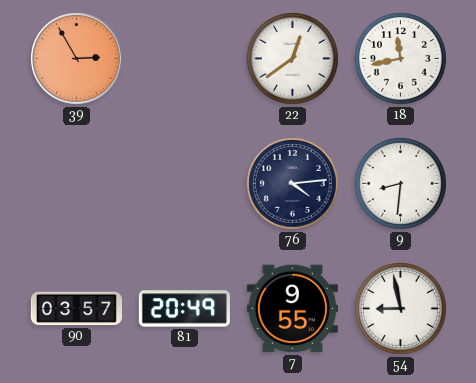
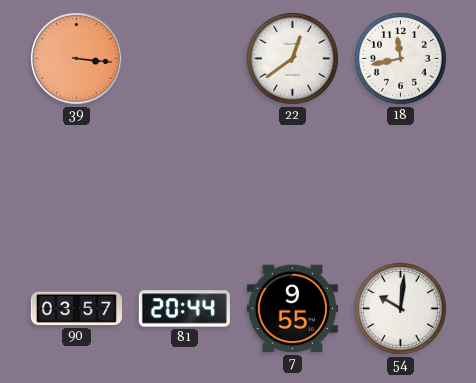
39: 2:55 -> 3:16
76: 4:14 -> none
9: 8:31 -> none
81: 20:49 -> 20:44
54: 8:58 -> 10:01
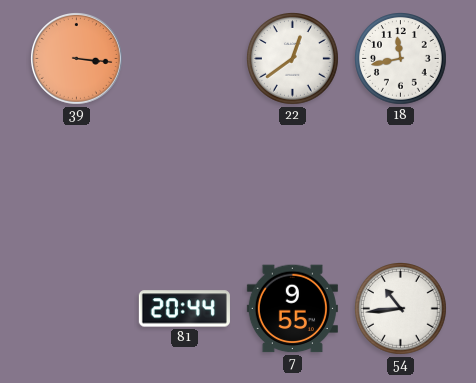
90: 03:57 -> none
54: 10:01 -> 10:44
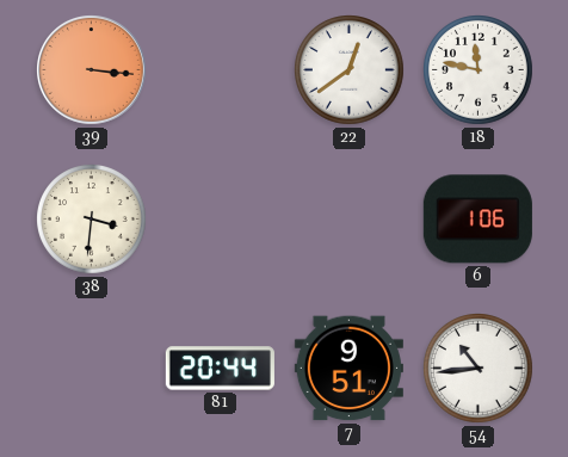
18: 11:43 -> 11:47
38: none -> 3:31
6: none -> 1:06
7: 9:55 -> 9:51
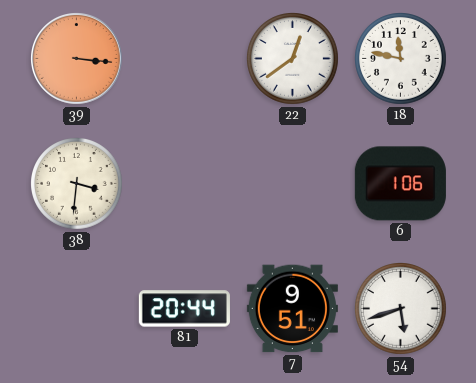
54: 10:44 -> 5:42
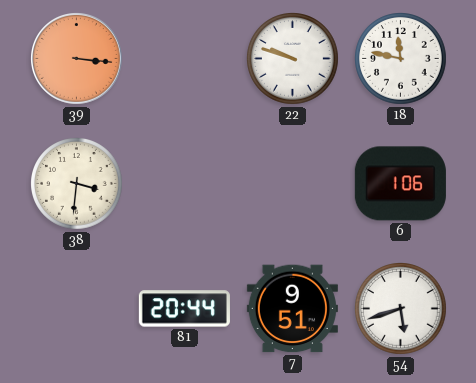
22: 12:39 -> 9:48
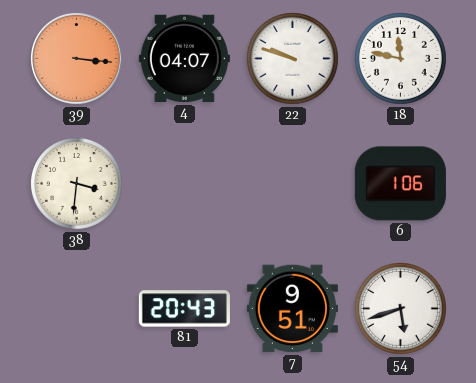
4: none -> 04:07
81: 20:44 -> 20:43
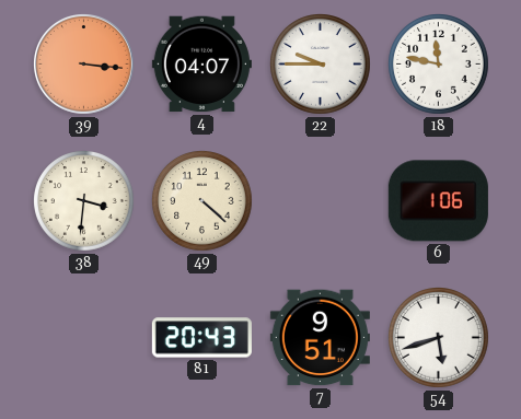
22: 9:48 -> 9:45
49: none -> 4:22
